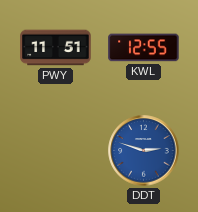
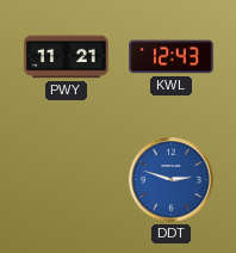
PWY: 11:51 -> 11:21
KWL: 12:55 -> 12:43
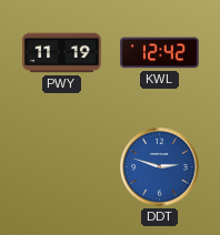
PWY: 11:21 -> 11:19
KWL: 12:43 -> 12:42
